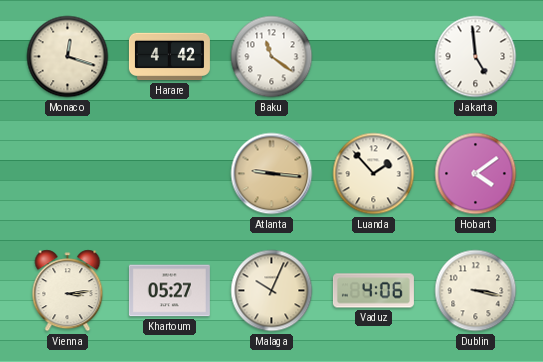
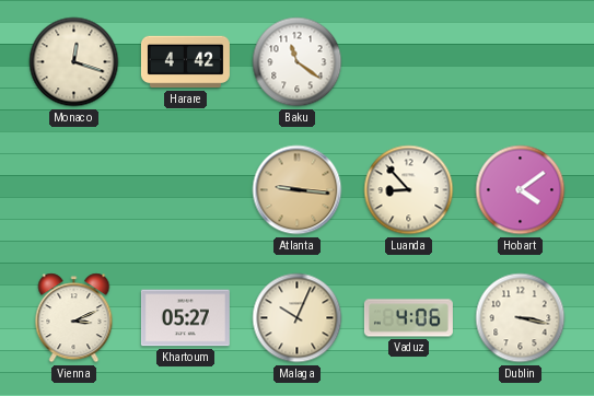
Jakarta: 4:59 -> none
Luanda: 1:53 -> 8:53
Vienna: 3:14 -> 3:11
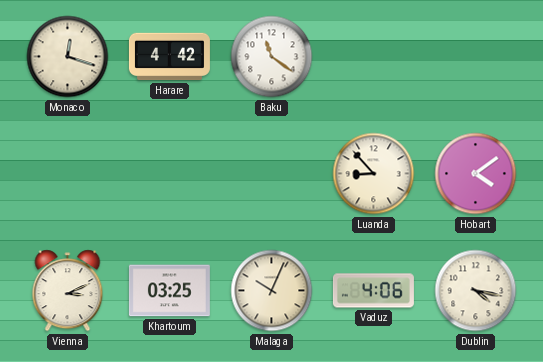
Atlanta: 9:16 -> none
Khartoum: 05:27 -> 03:25
Dublin: 3:17 -> 4:17
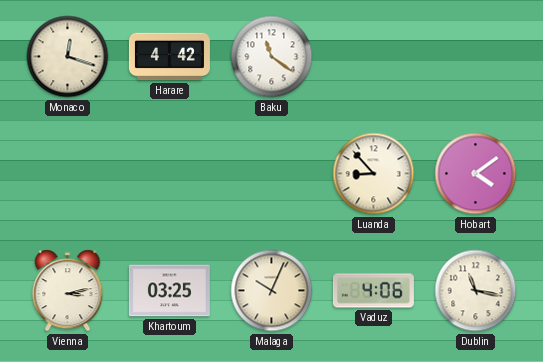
Vienna: 3:11 -> 3:13
Dublin: 4:17 -> 11:17
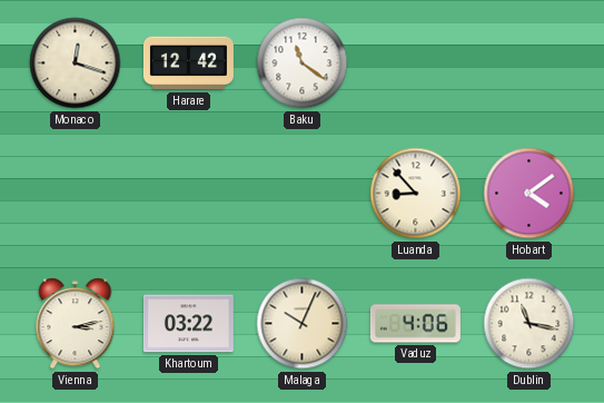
Harare: 4:42 -> 12:42
Khartoum: 03:25 -> 03:22
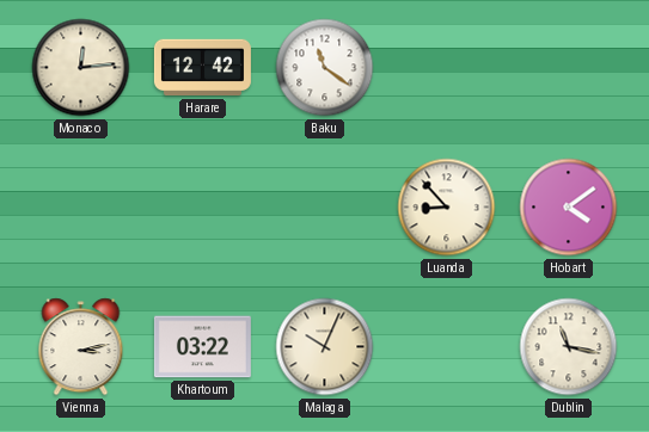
Monaco: 12:18 -> 12:14
Vaduz: 4:06 -> none
